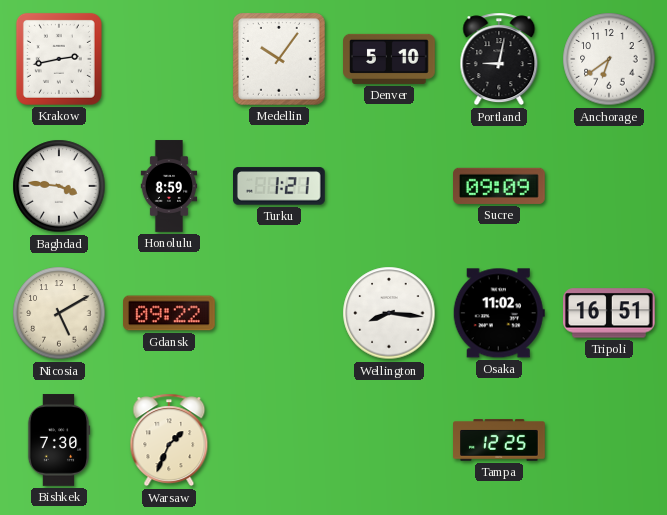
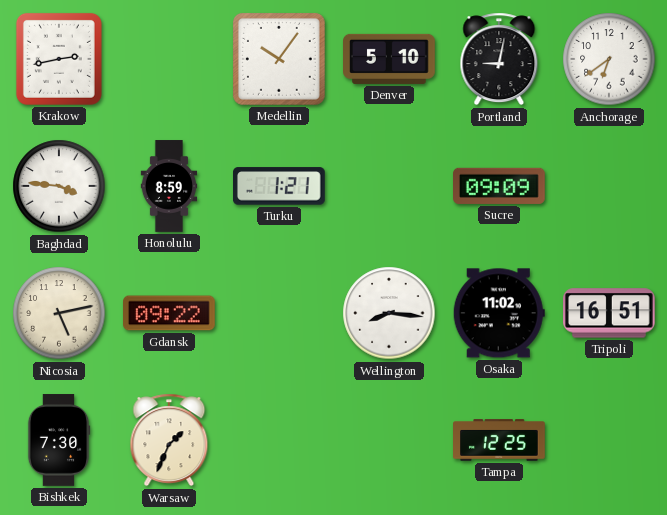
Nicosia: 5:10 -> 5:13
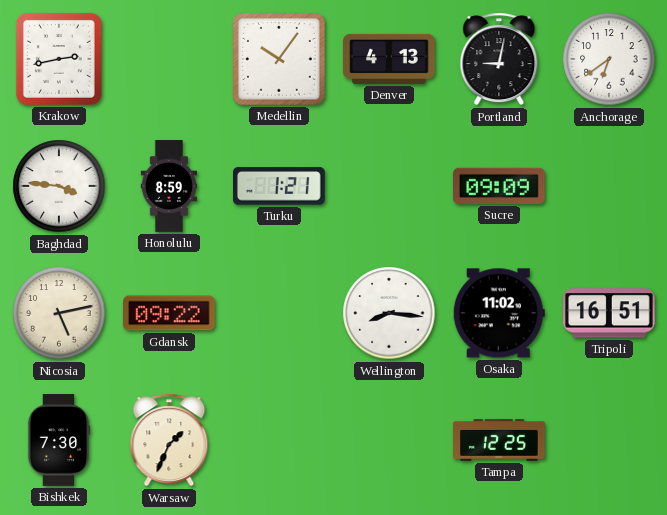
Denver: 5:10 -> 4:13
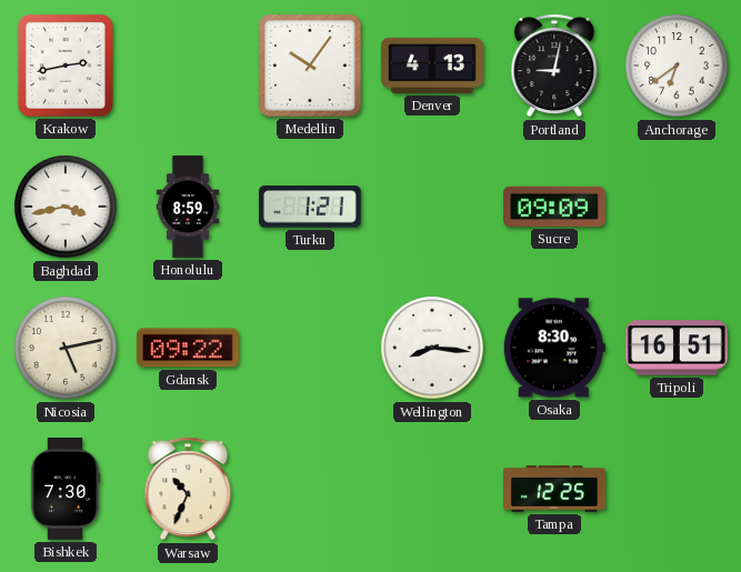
Baghdad: 3:46 -> 3:43
Osaka: 11:02 -> 8:30
Warsaw: 1:34 -> 10:34
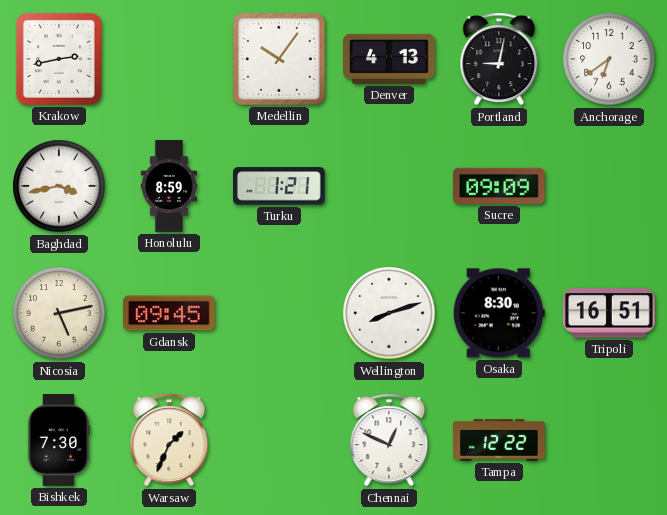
Gdansk: 09:22 -> 09:45
Wellington: 8:16 -> 8:12
Warsaw: 10:34 -> 1:34
Chennai: none -> 12:49
Tampa: 12:25 -> 12:22
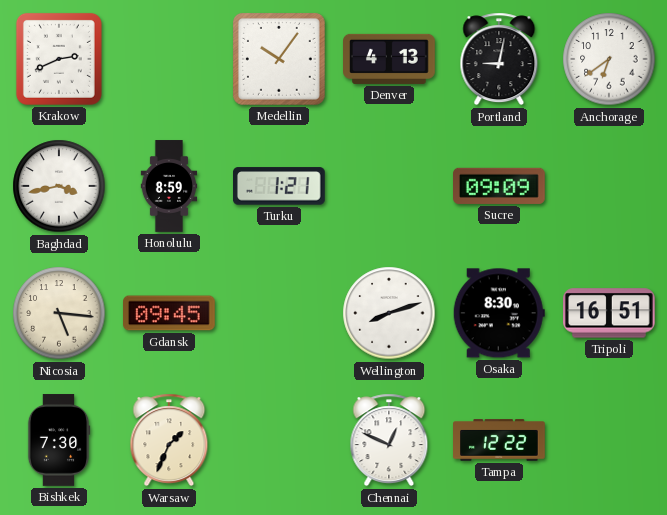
Krakow: 2:43 -> 2:41
Nicosia: 5:13 -> 5:16
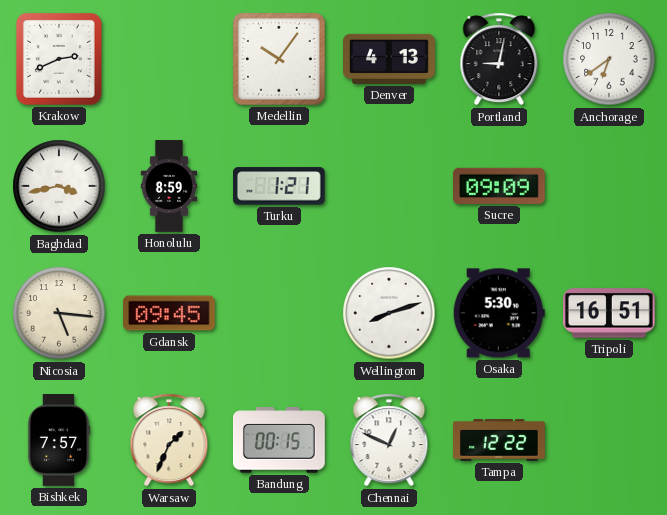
Osaka: 8:30 -> 5:30
Bishkek: 7:30 -> 7:57
Bandung: none -> 00:15
